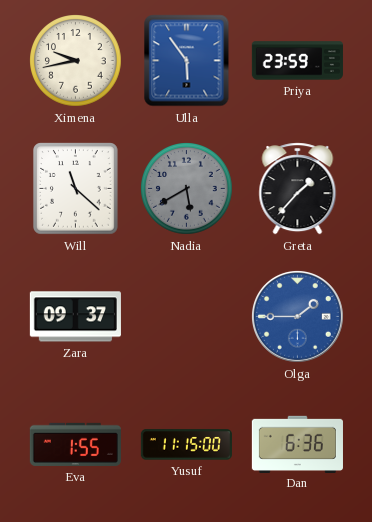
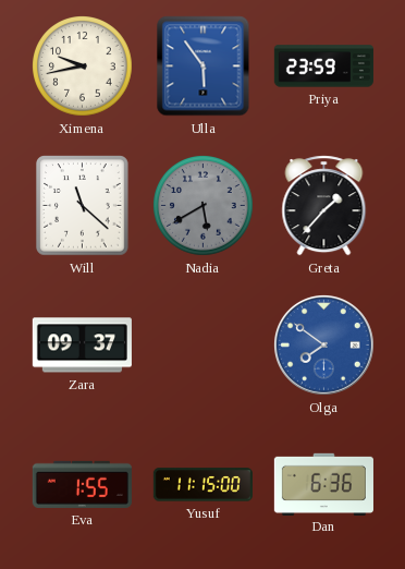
Olga: 1:45 -> 7:51
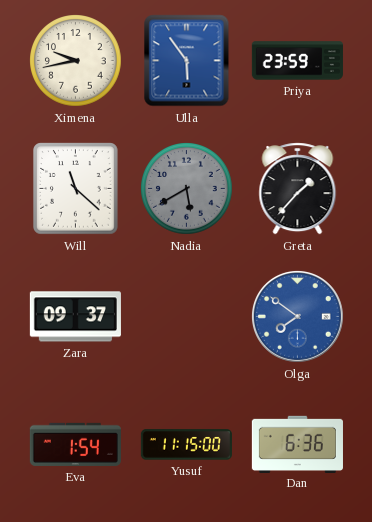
Eva: 1:55 -> 1:54
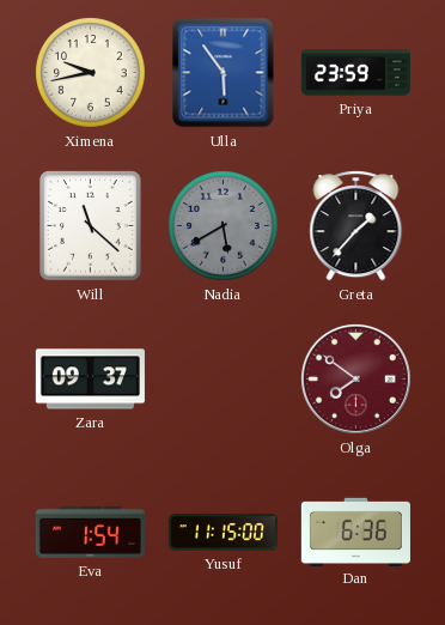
Olga dial: blue -> burgundy
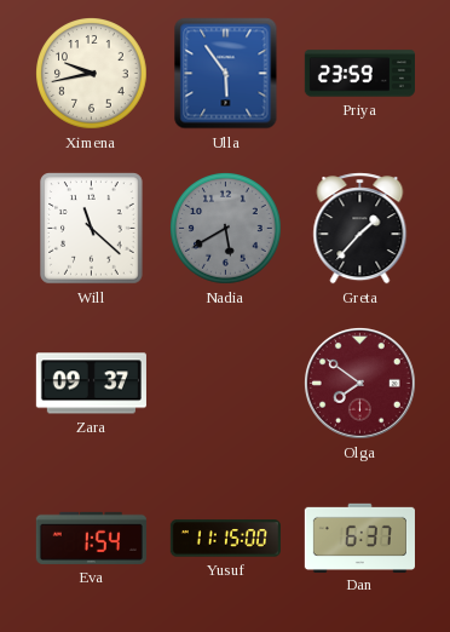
Dan: 6:36 -> 6:37
